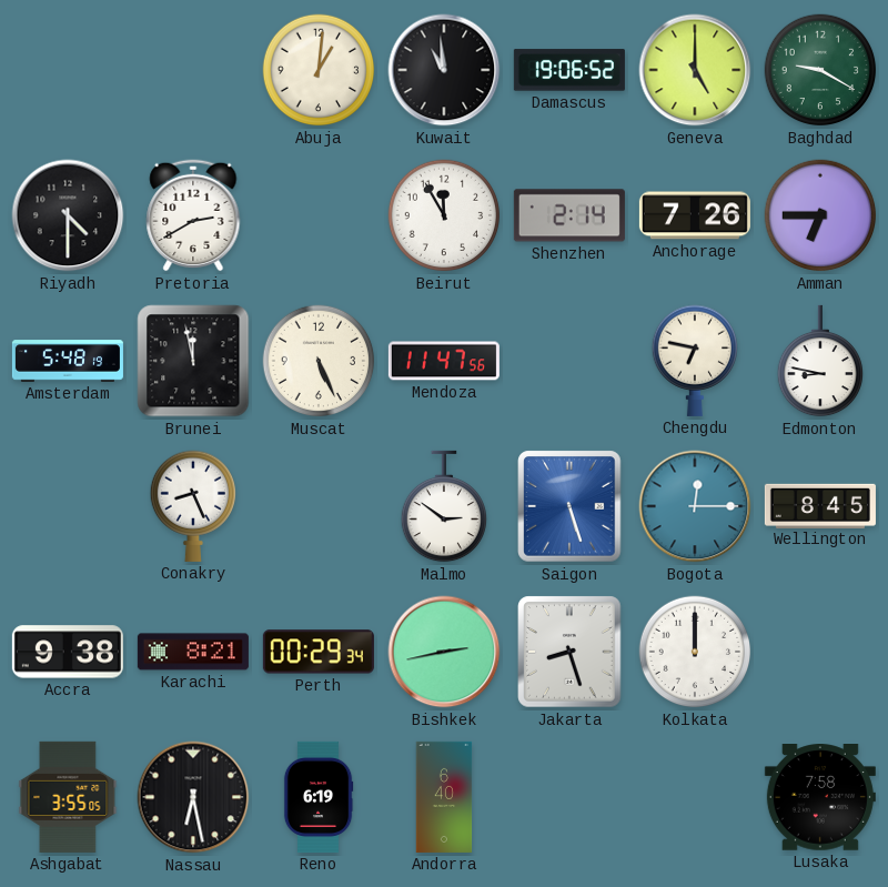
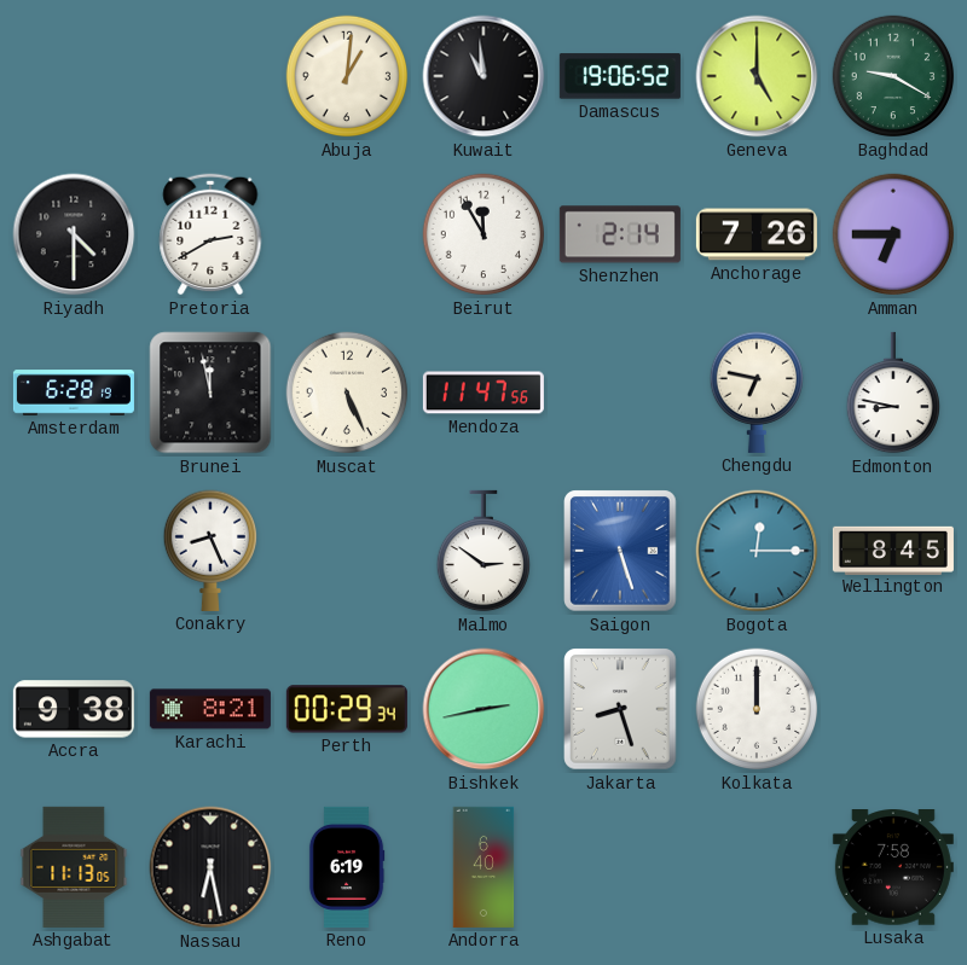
Amsterdam: 5:48 -> 6:28
Ashgabat: 3:55 -> 11:13
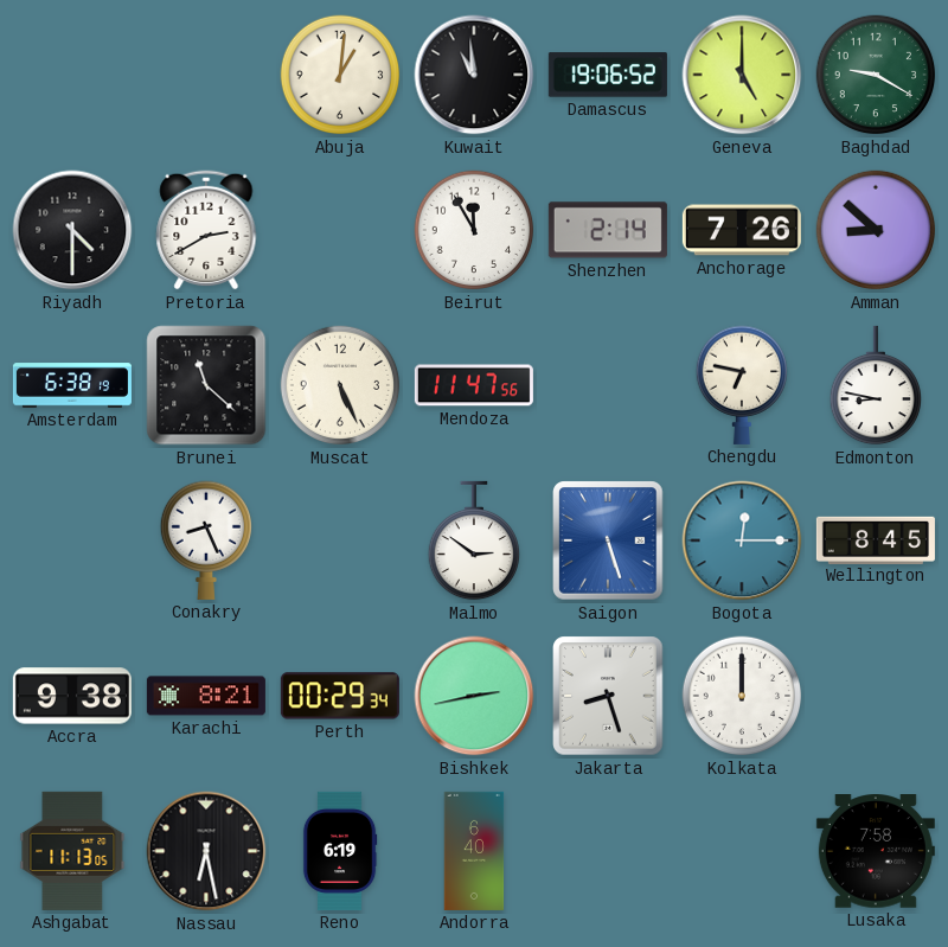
Amman: 6:45 -> 8:52
Amsterdam: 6:28 -> 6:38
Brunei: 11:58 -> 11:22
